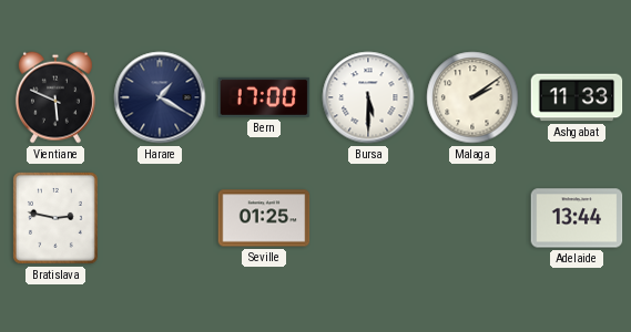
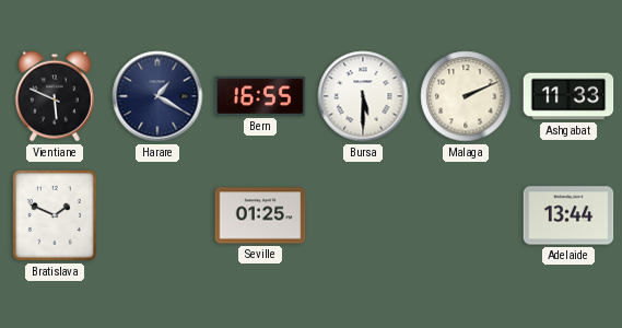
Bern: 17:00 -> 16:55
Malaga: 2:09 -> 2:11
Bratislava: 2:47 -> 1:49
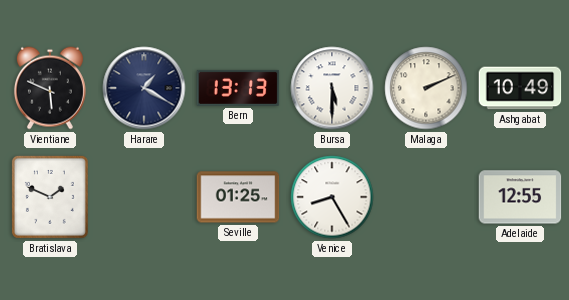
Bern: 16:55 -> 13:13
Ashgabat: 11:33 -> 10:49
Venice: none -> 8:25
Adelaide: 13:44 -> 12:55
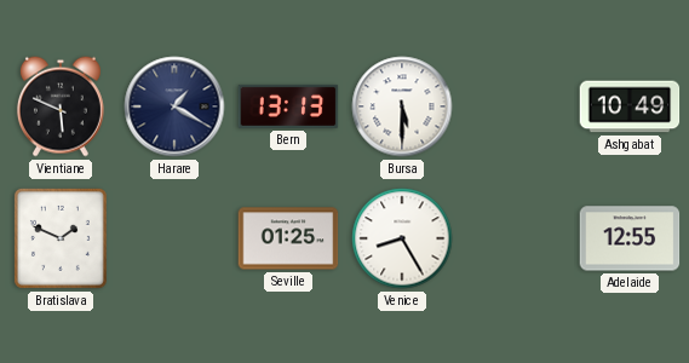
Malaga: 2:11 -> none
